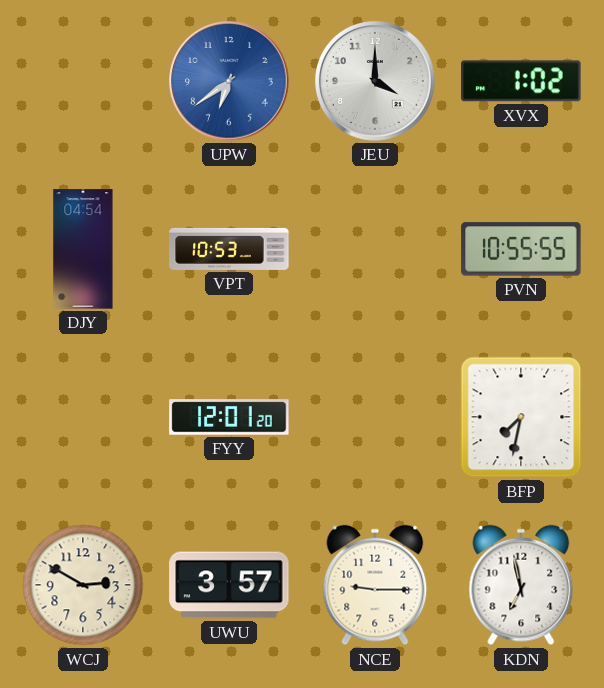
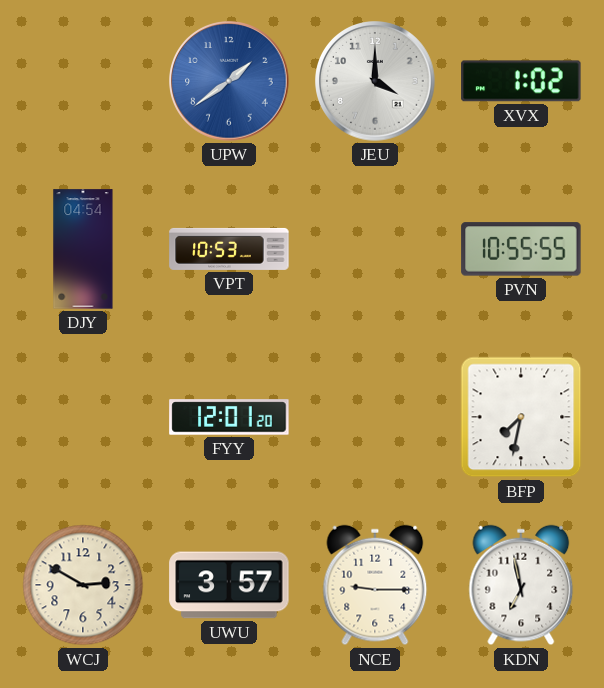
UPW: 6:39 -> 1:39
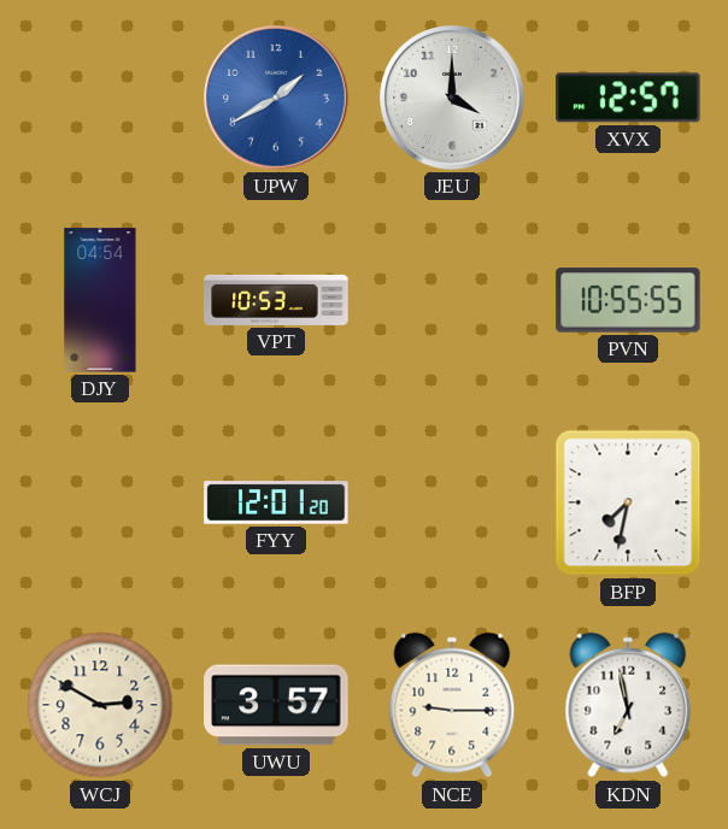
UPW: 1:39 -> 1:40
XVX: 1:02 -> 12:57
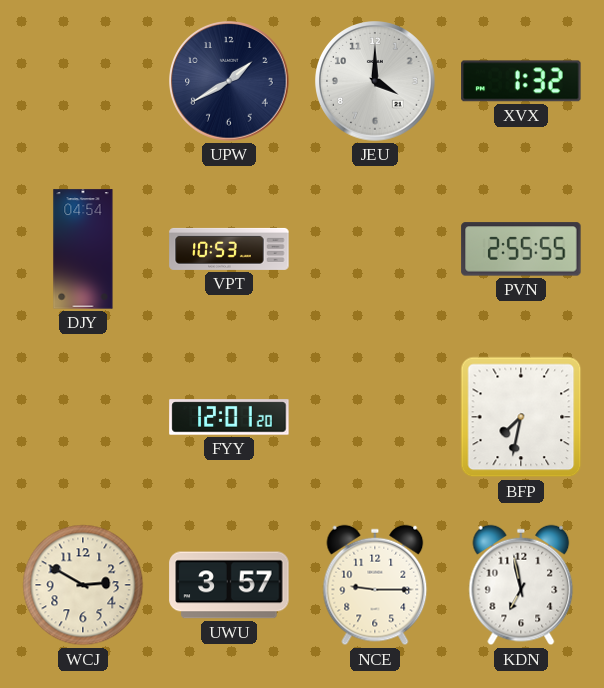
UPW dial: blue -> navy
XVX: 12:57 -> 1:32
PVN: 10:55 -> 2:55
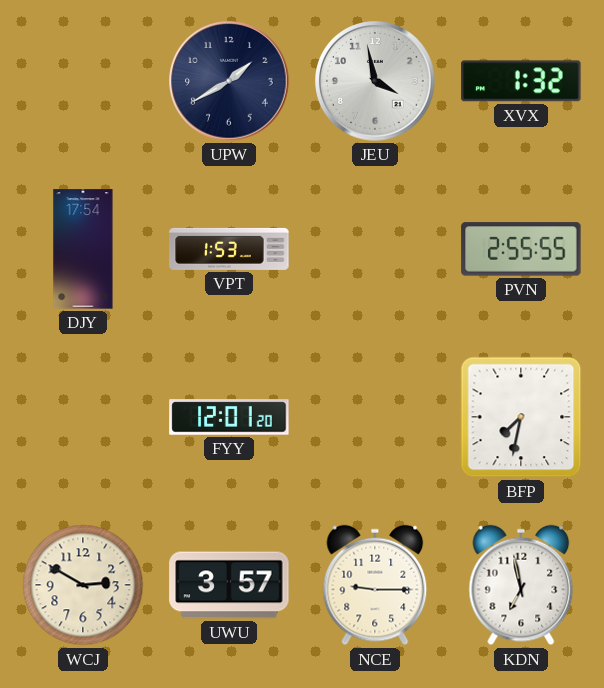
JEU: 4:00 -> 3:58
DJY: 04:54 -> 17:54
VPT: 10:53 -> 1:53
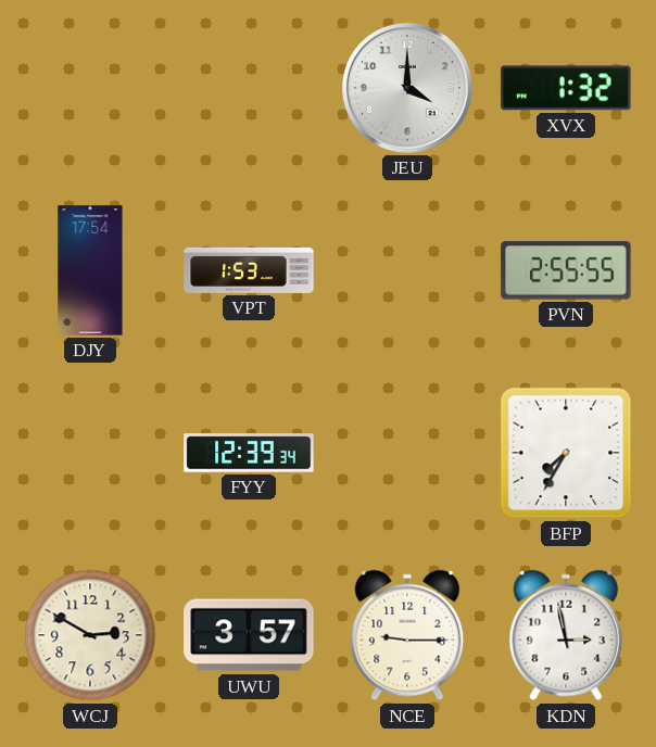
UPW: 1:40 -> none
JEU: 3:58 -> 4:00
FYY: 12:01 -> 12:39
BFP: 7:32 -> 7:35
KDN: 6:58 -> 2:58
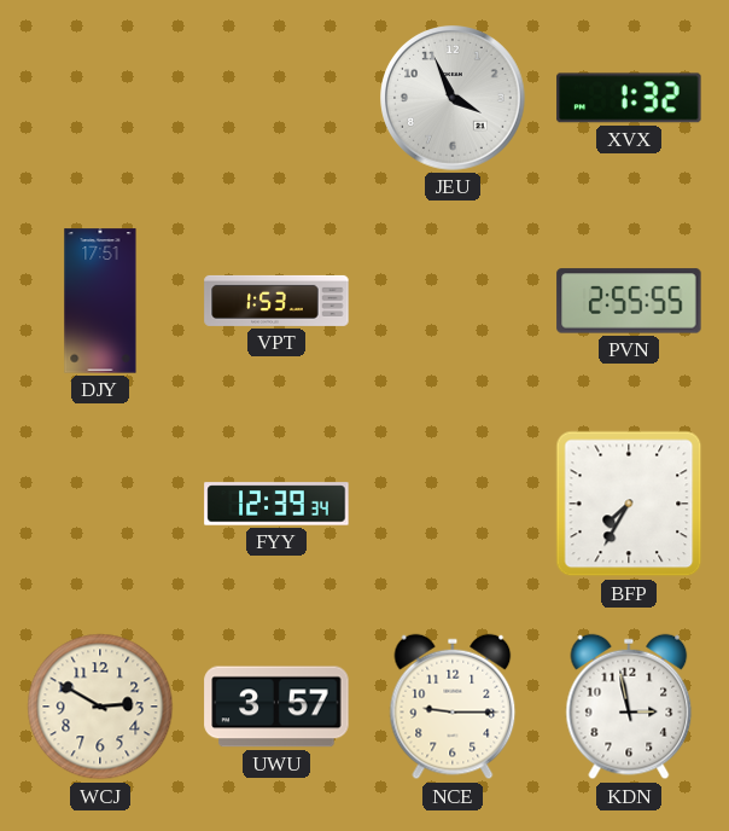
JEU: 4:00 -> 3:56
DJY: 17:54 -> 17:51
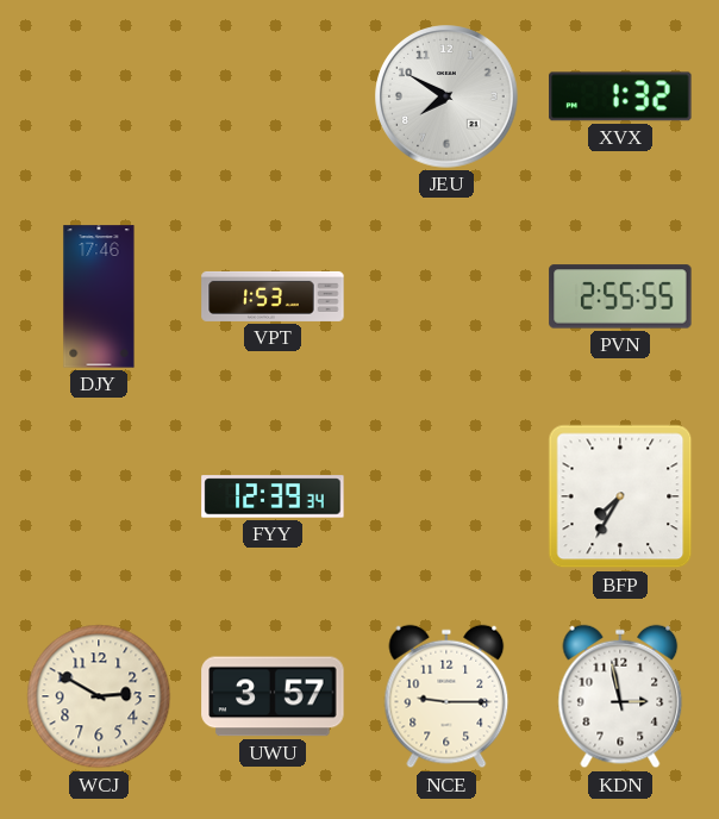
JEU: 3:56 -> 7:50
DJY: 17:51 -> 17:46
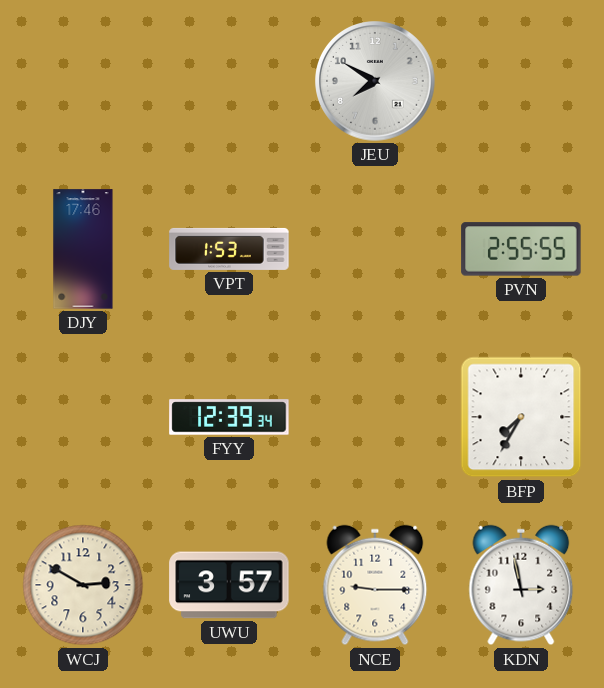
XVX: 1:32 -> none
